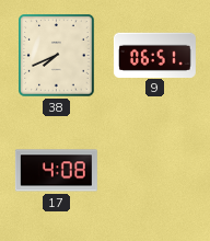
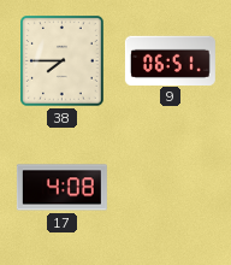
38: 7:41 -> 7:45
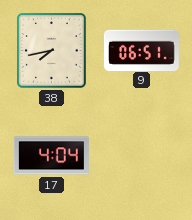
38: 7:45 -> 7:43
17: 4:08 -> 4:04
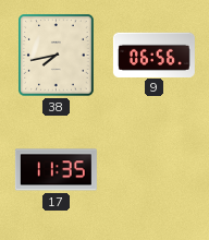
9: 06:51 -> 06:56
17: 4:04 -> 11:35
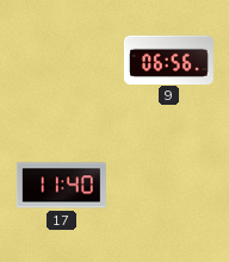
38: 7:43 -> none
17: 11:35 -> 11:40
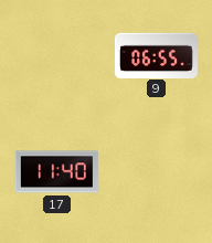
9: 06:56 -> 06:55
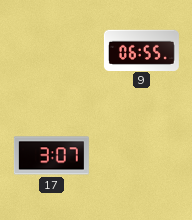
17: 11:40 -> 3:07
